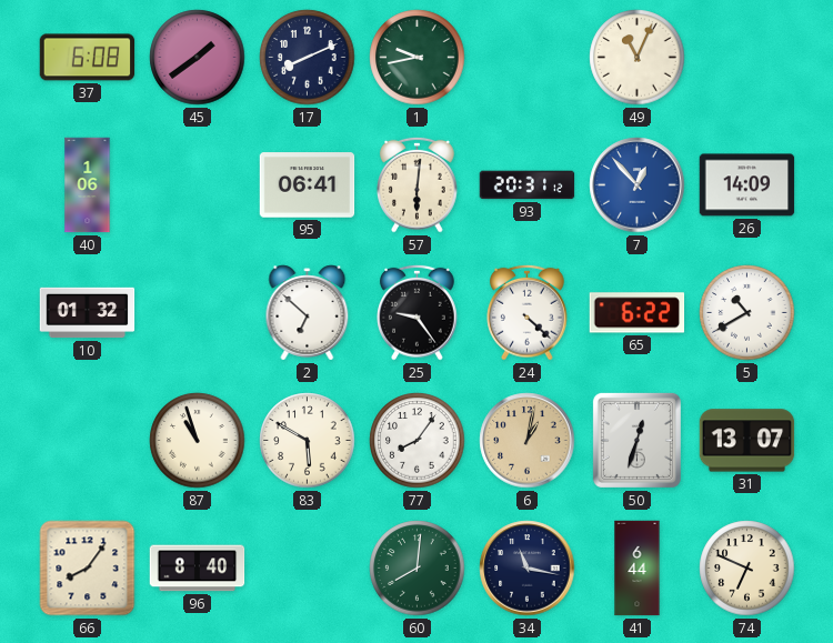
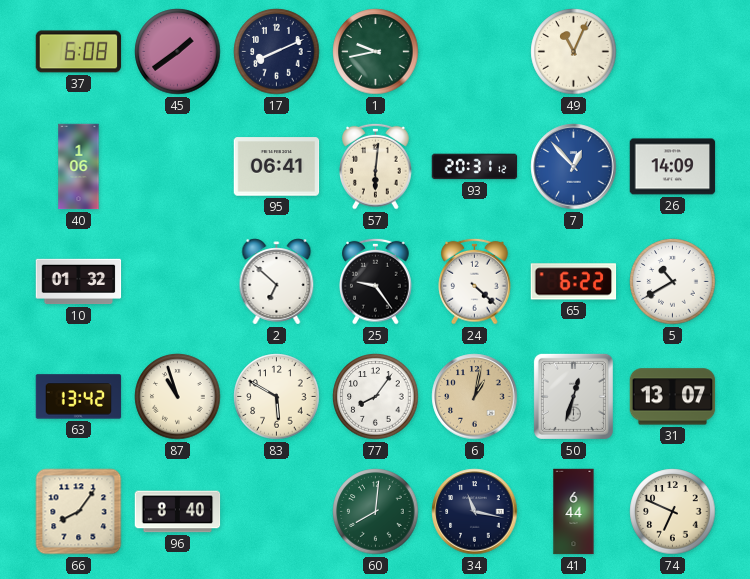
63: none -> 13:42
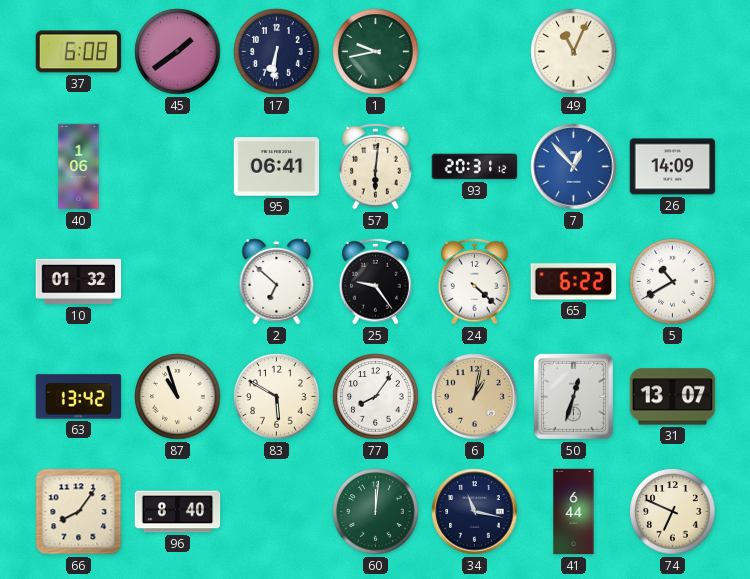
17: 8:11 -> 6:31
60: 8:01 -> 12:01
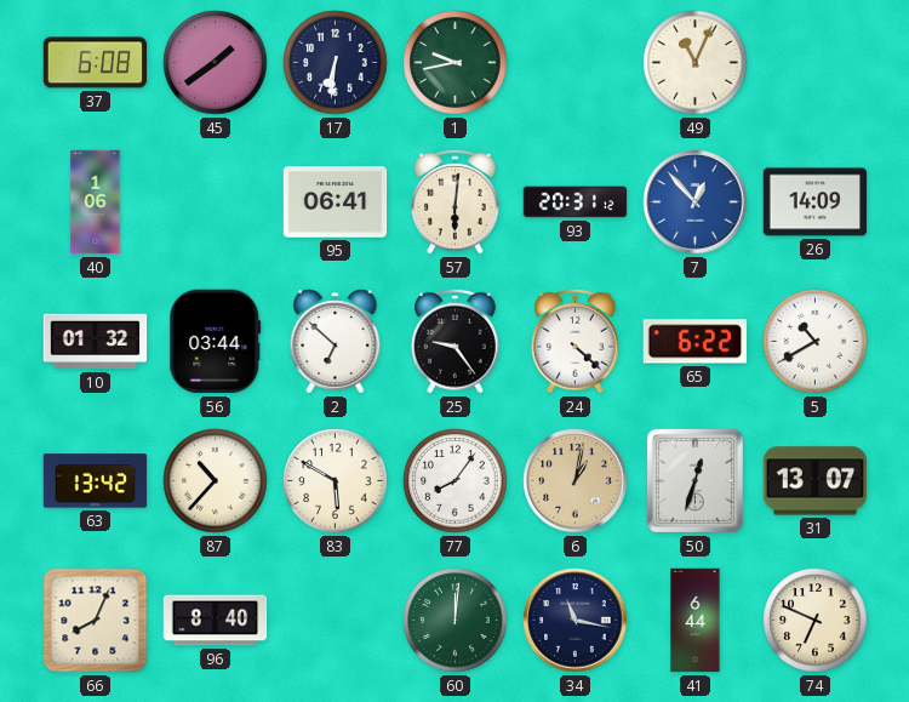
56: none -> 03:44
87: 10:57 -> 10:37
66: 8:06 -> 8:04
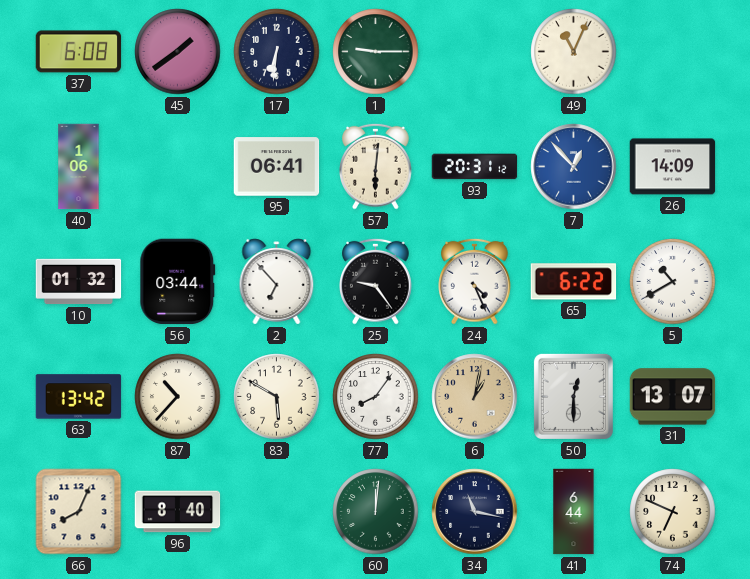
1: 9:43 -> 9:15
2: 6:52 -> 6:53
24: 4:22 -> 4:26
50: 12:33 -> 12:30
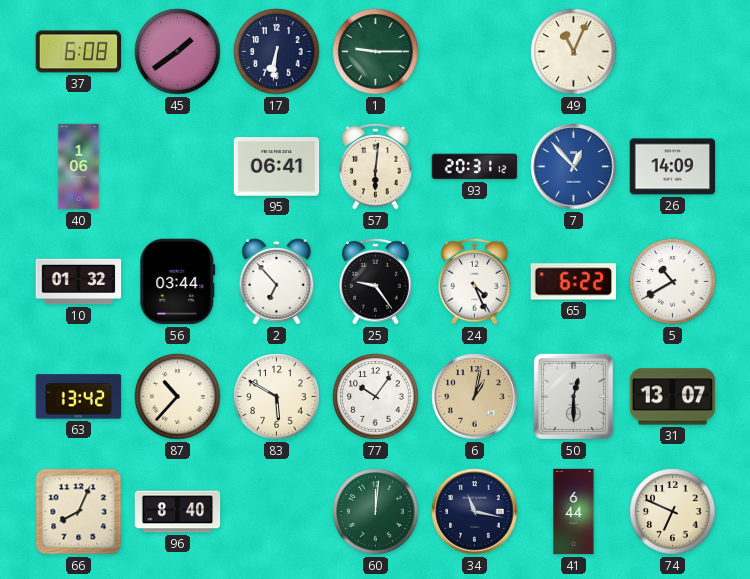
77: 8:06 -> 10:06
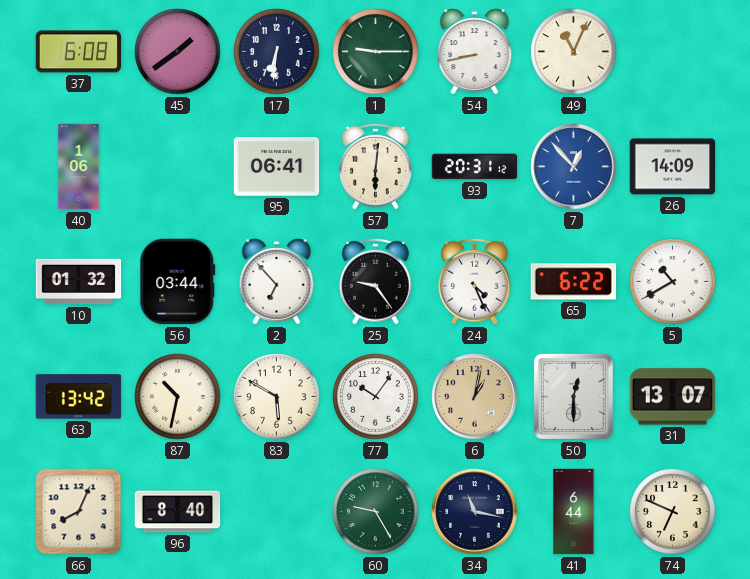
54: none -> 8:43
87: 10:37 -> 10:32
60: 12:01 -> 9:25
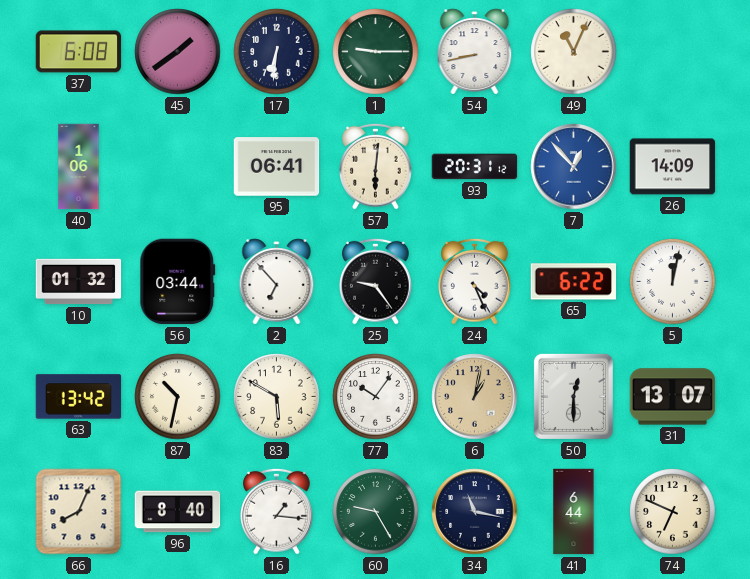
5: 10:40 -> 12:02
16: none -> 1:16
